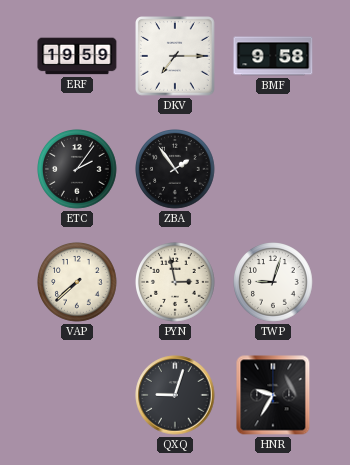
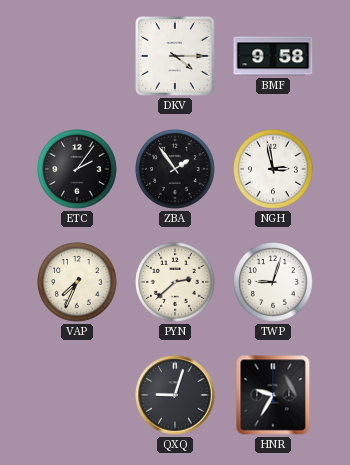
ERF: 19:59 -> none
DKV: 7:15 -> 4:15
NGH: none -> 2:58
VAP: 7:38 -> 7:34
PYN: 2:58 -> 2:38
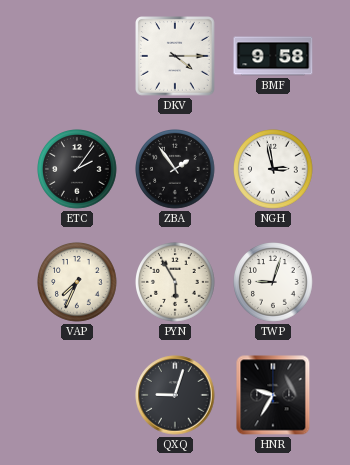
PYN: 2:38 -> 5:55
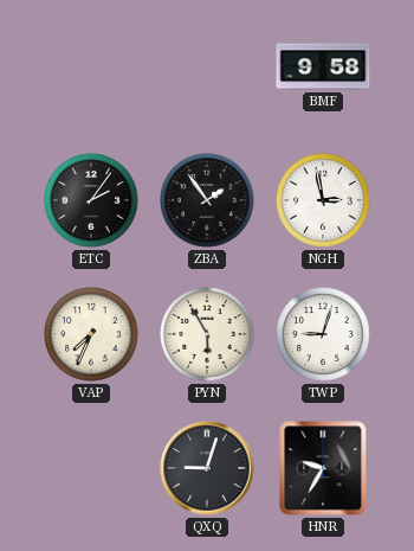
DKV: 4:15 -> none
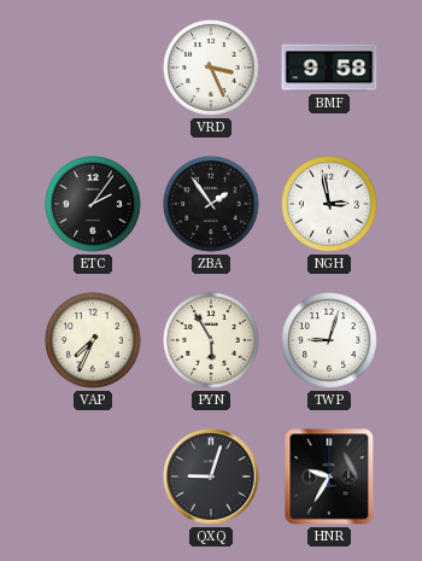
VRD: none -> 3:26
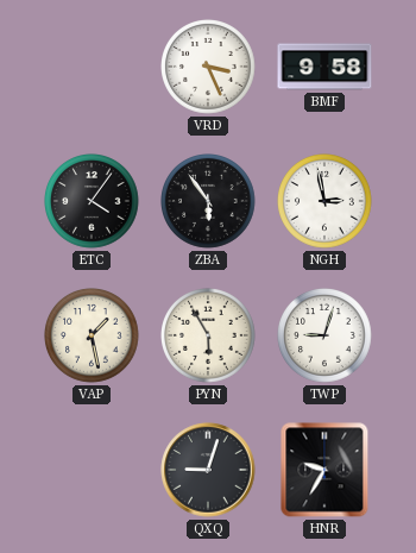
ETC: 2:06 -> 4:06
ZBA: 1:54 -> 5:54
VAP: 7:34 -> 1:28
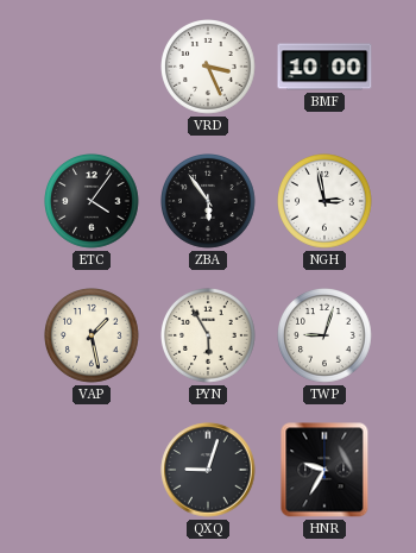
BMF: 9:58 -> 10:00
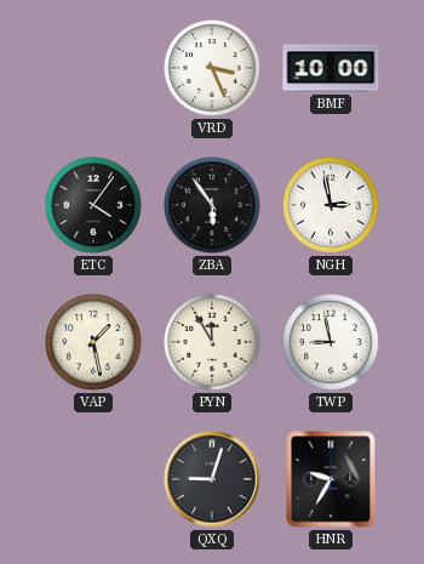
PYN: 5:55 -> 11:55
TWP: 9:03 -> 8:58
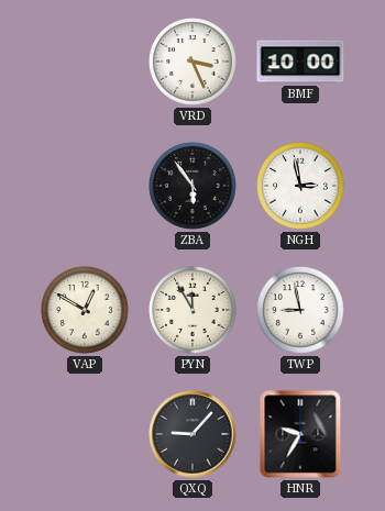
ETC: 4:06 -> none
VAP: 1:28 -> 12:50
QXQ: 9:03 -> 9:07
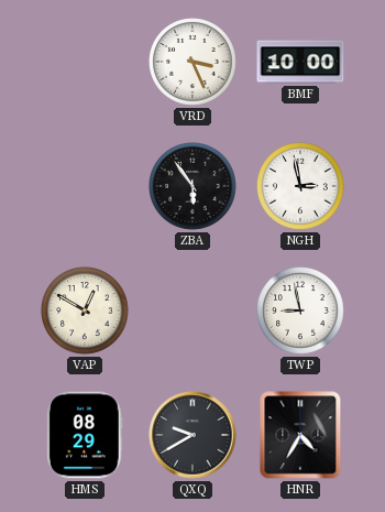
PYN: 11:55 -> none
HMS: none -> 08:29
QXQ: 9:07 -> 9:40
HNR: 9:35 -> 4:35
